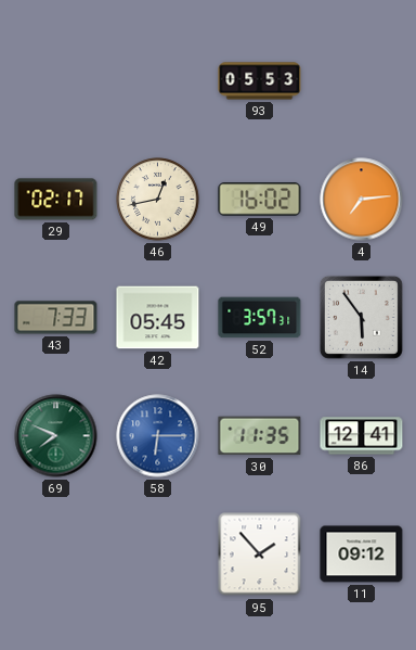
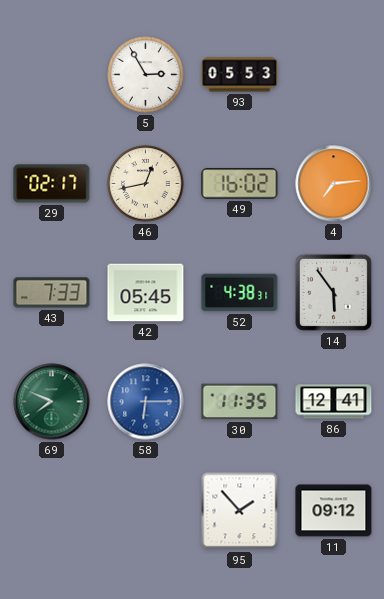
5: none -> 2:55
52: 3:57 -> 4:38
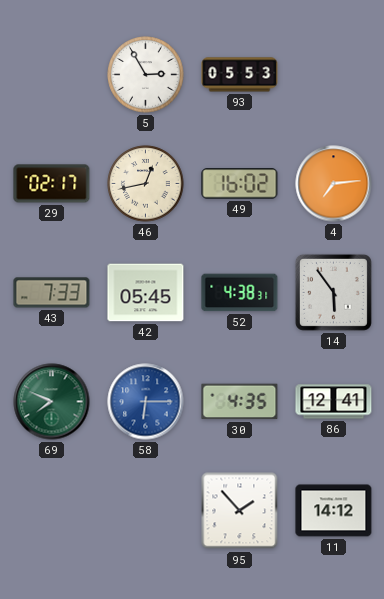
30: 11:35 -> 4:35
11: 09:12 -> 14:12
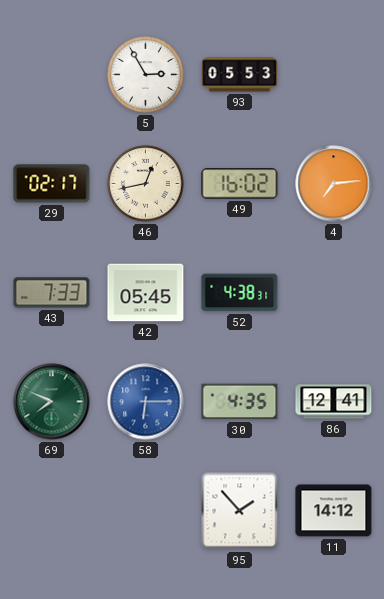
14: 5:54 -> none
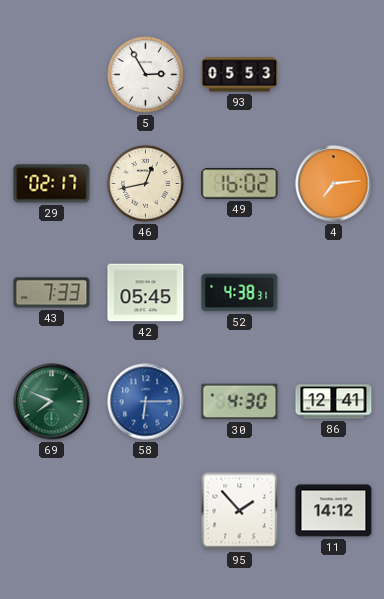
30: 4:35 -> 4:30
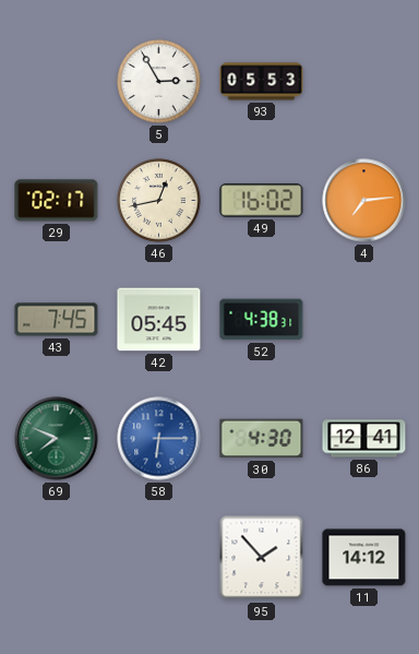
43: 7:33 -> 7:45
